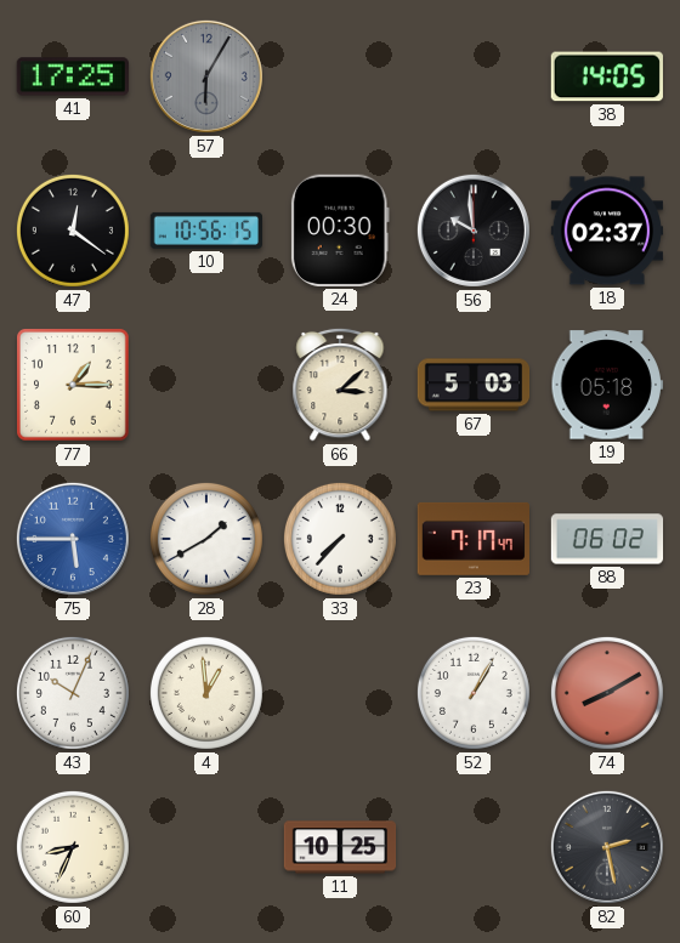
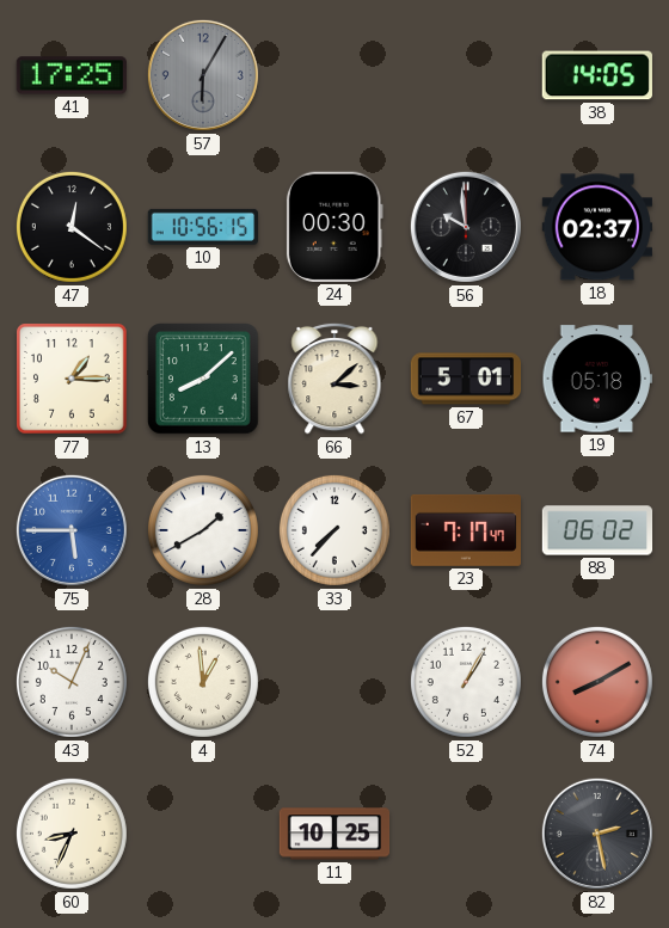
13: none -> 8:08
67: 5:03 -> 5:01
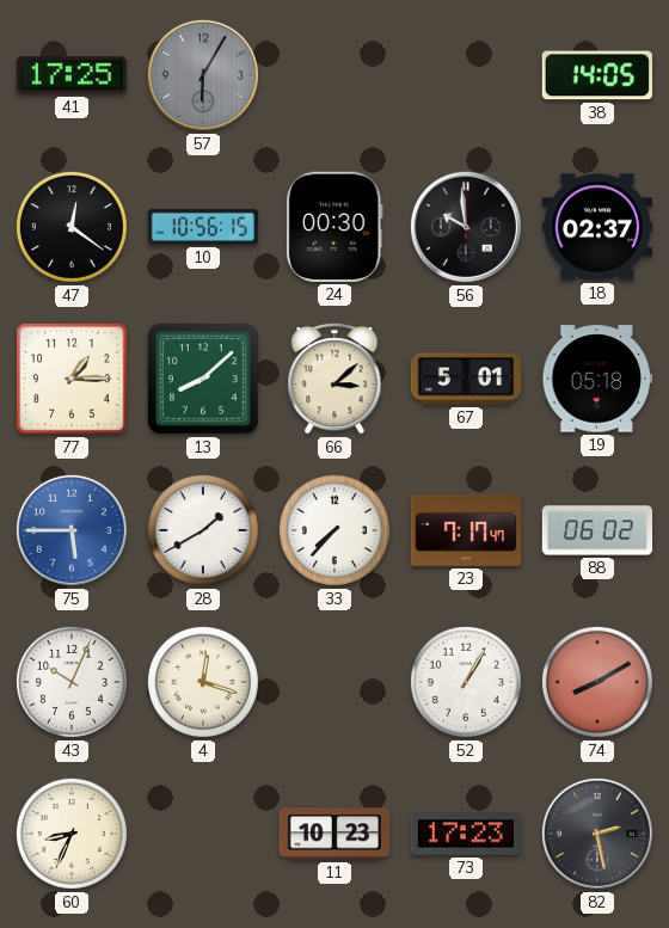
4: 12:59 -> 12:18
11: 10:25 -> 10:23
73: none -> 17:23
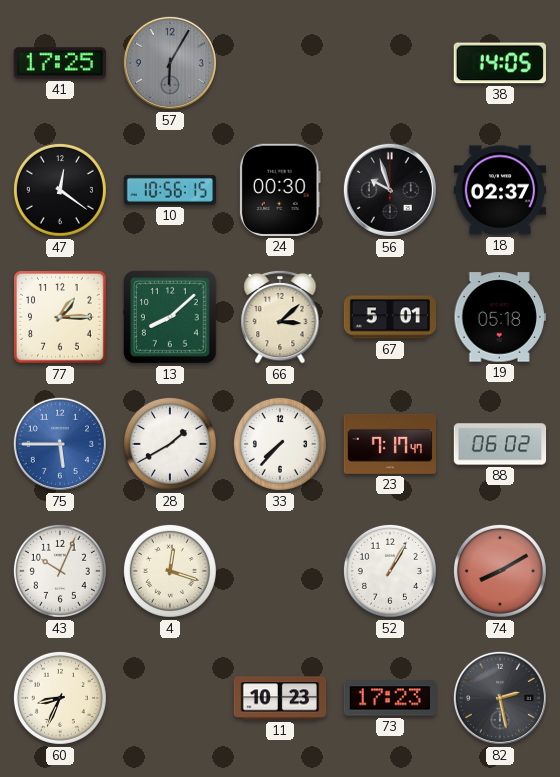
56: 9:59 -> 9:57
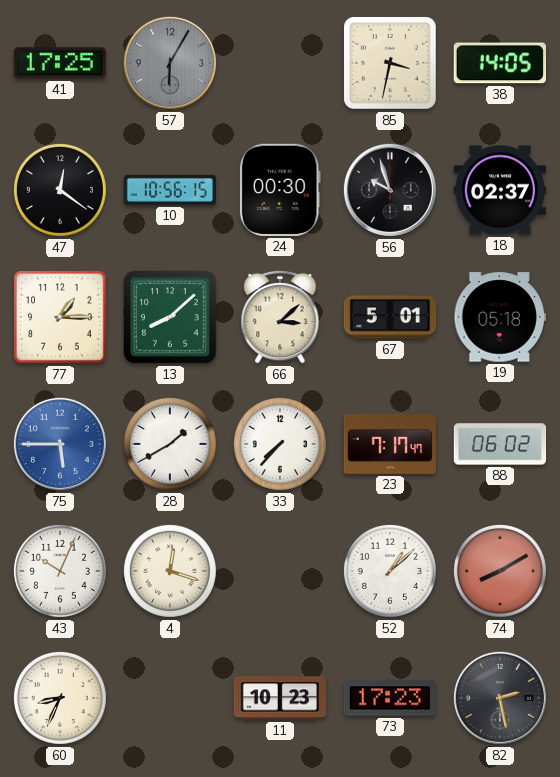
85: none -> 3:32
52: 1:05 -> 1:08
